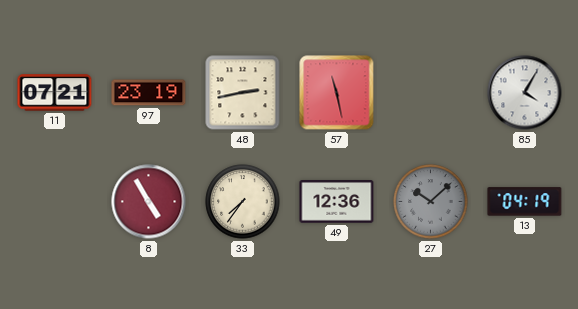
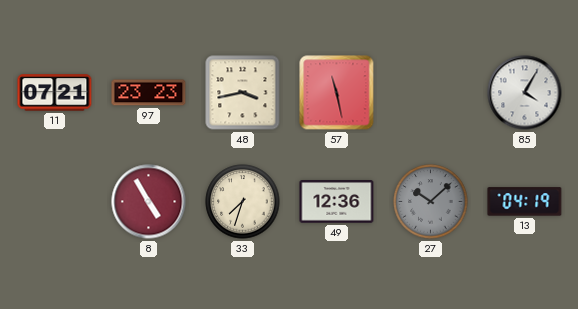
97: 23:19 -> 23:23
48: 2:43 -> 3:43
33: 7:36 -> 7:33
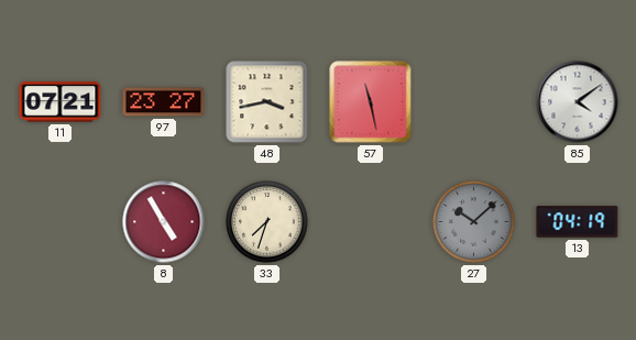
97: 23:23 -> 23:27
85: 4:05 -> 4:09
49: 12:36 -> none
